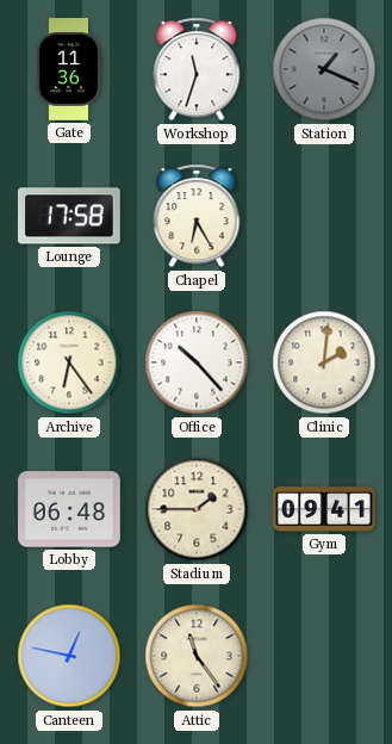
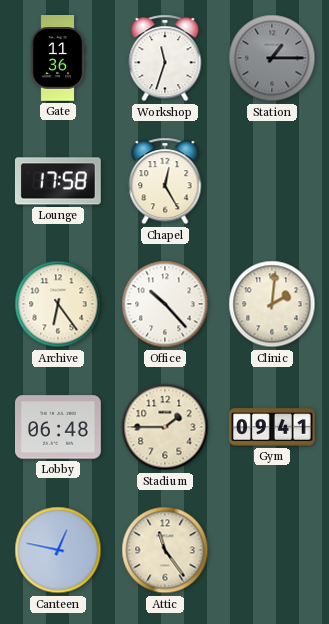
Station: 1:19 -> 1:15
Chapel: 6:25 -> 12:25
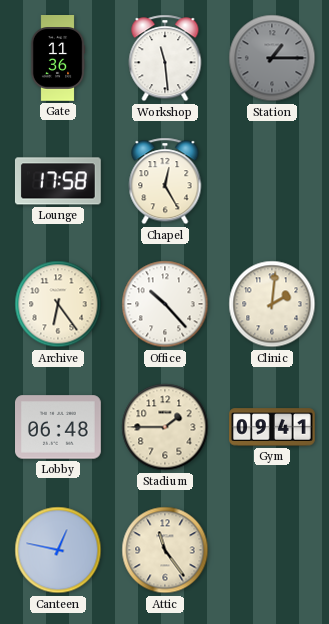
Workshop: 11:33 -> 11:29
